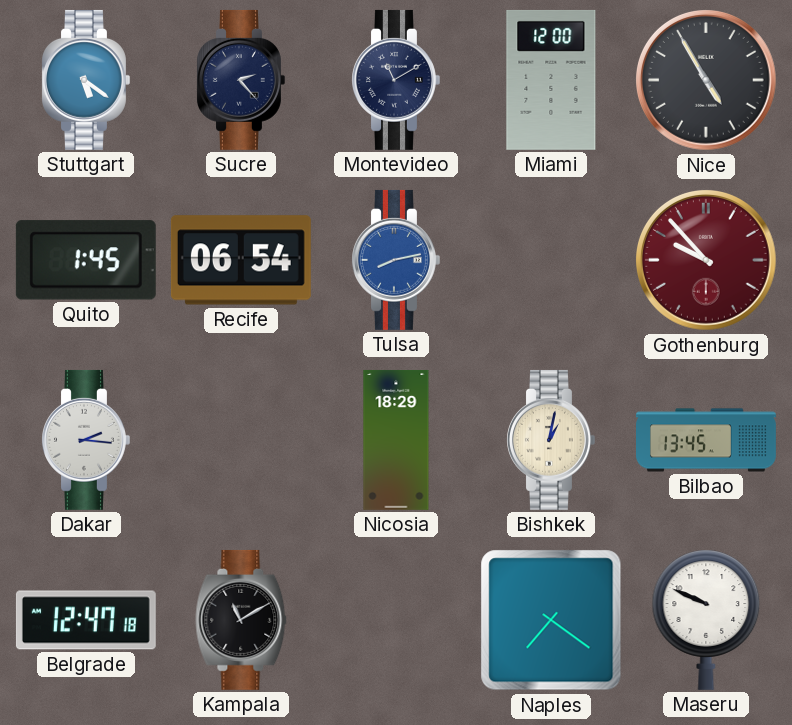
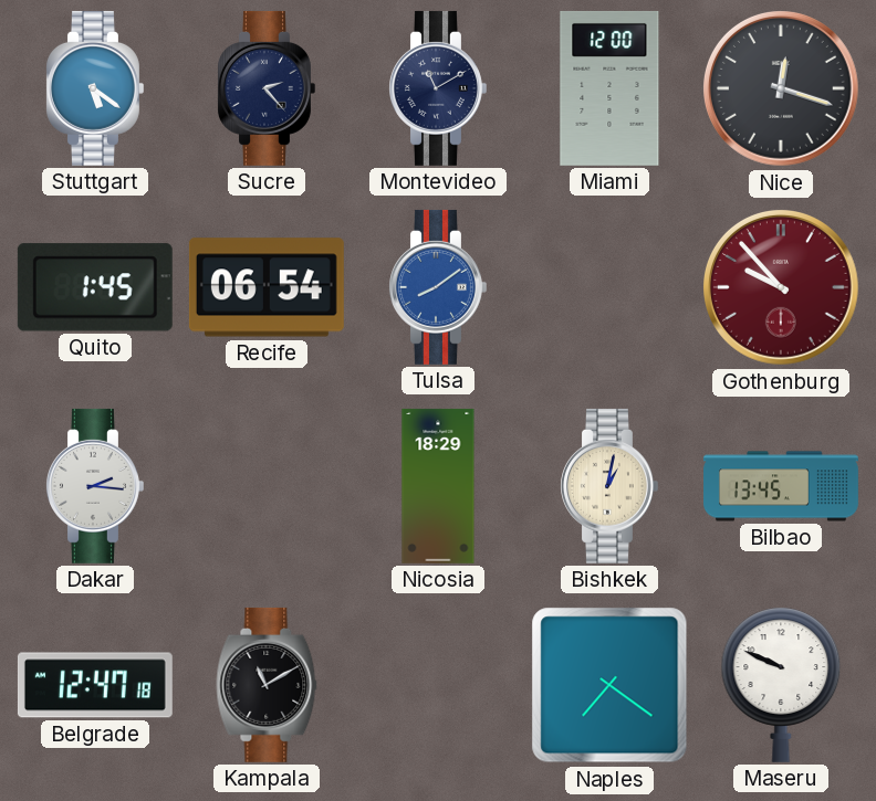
Nice: 4:55 -> 12:18
Tulsa: 8:13 -> 8:09
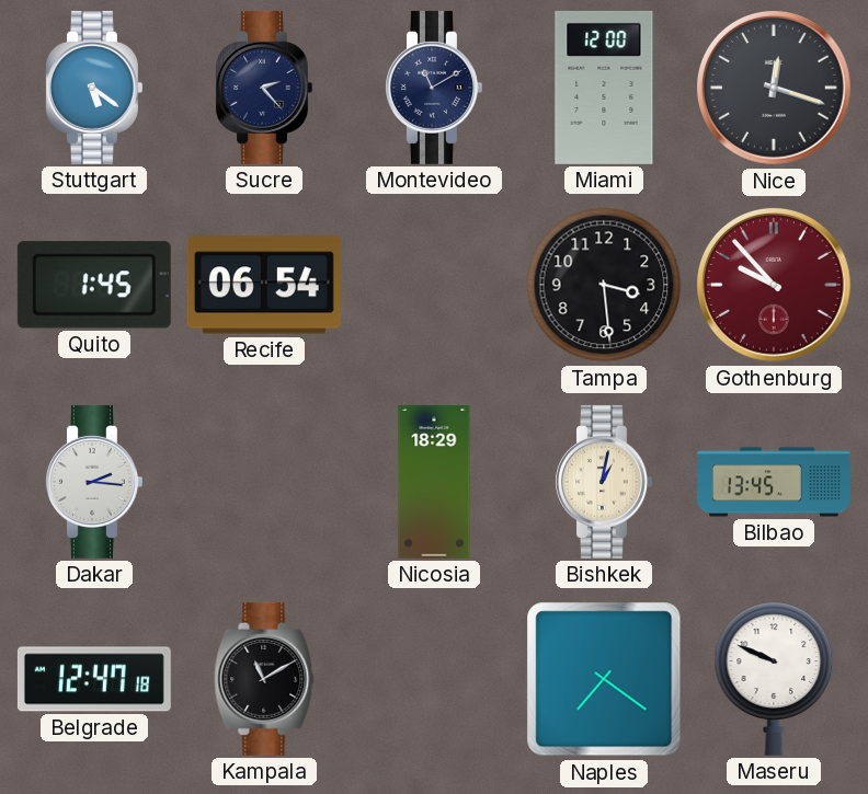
Tulsa: 8:09 -> none
Tampa: none -> 3:29
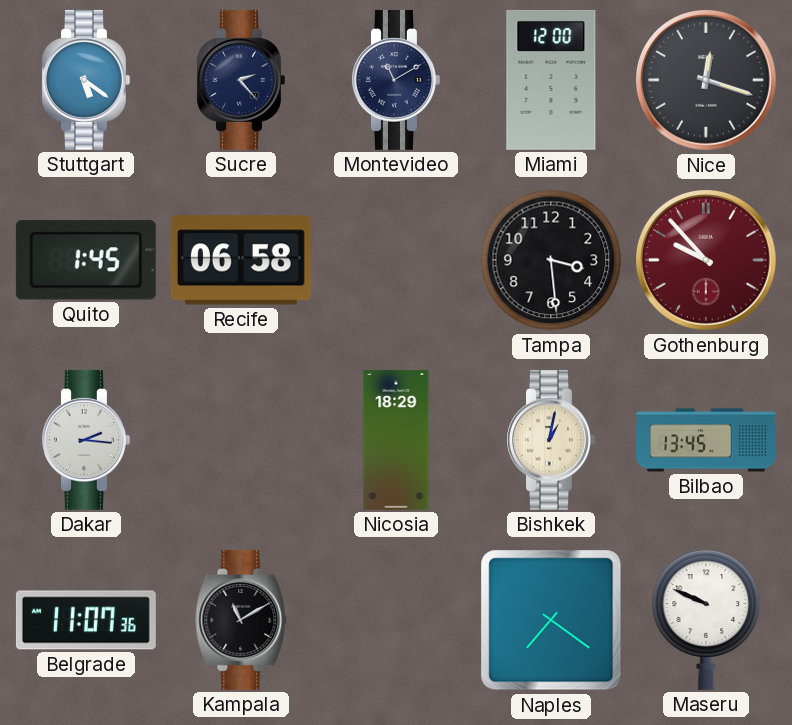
Recife: 06:54 -> 06:58
Belgrade: 12:47 -> 11:07
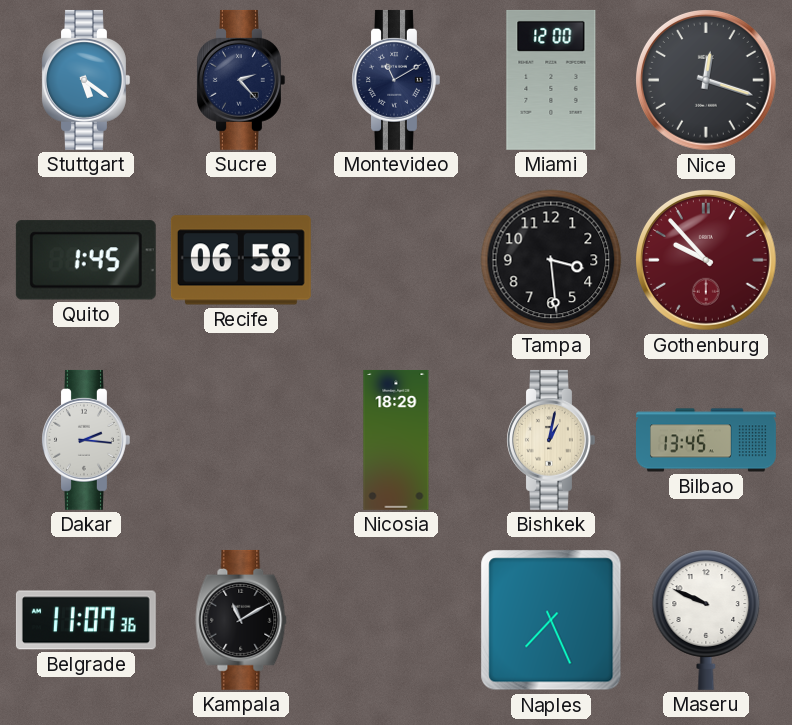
Naples: 7:21 -> 7:26
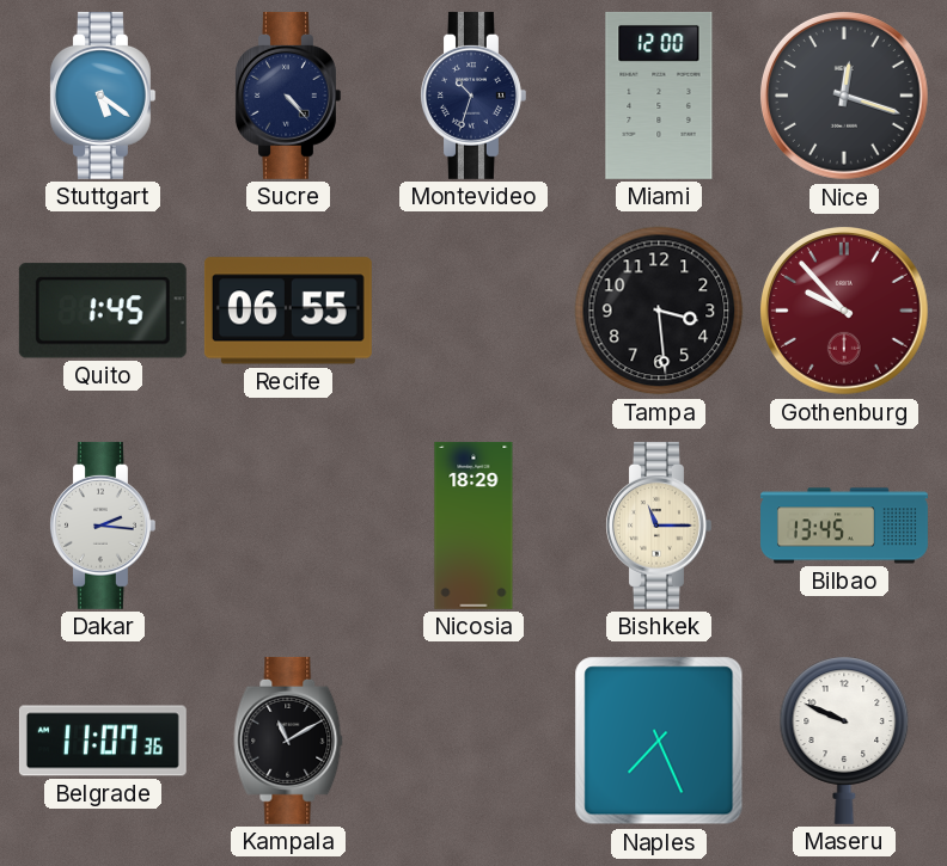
Sucre: 2:23 -> 4:23
Montevideo: 11:10 -> 10:33
Recife: 06:58 -> 06:55
Bishkek: 1:02 -> 11:15
